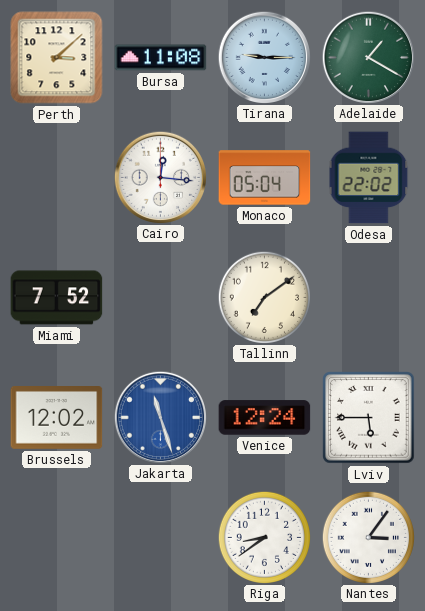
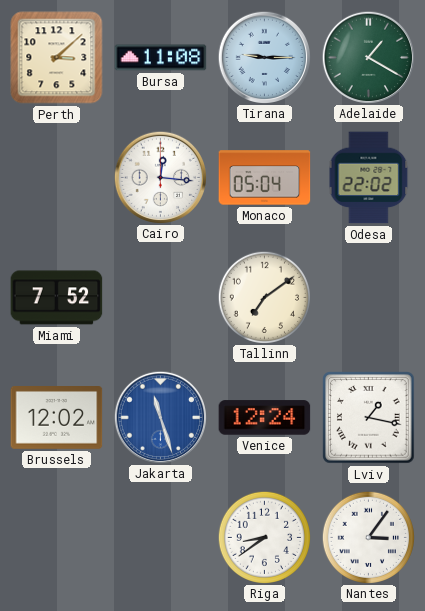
Lviv: 5:45 -> 1:17
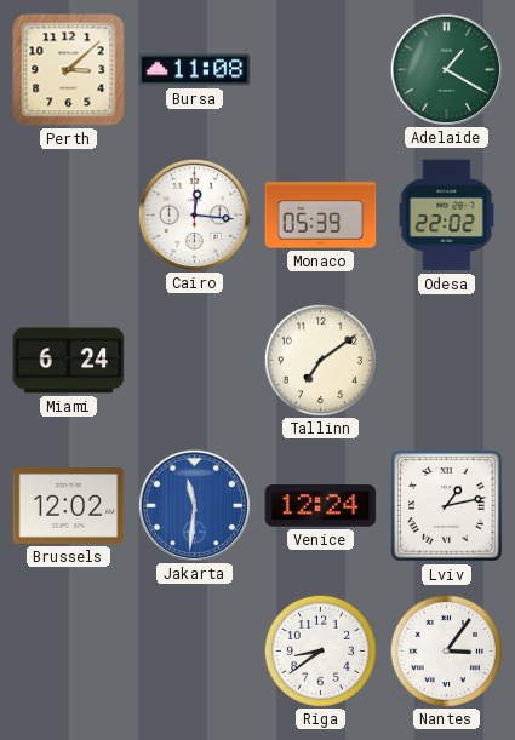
Tirana: 9:15 -> none
Monaco: 05:04 -> 05:39
Miami: 7:52 -> 6:24
Jakarta: 11:27 -> 11:31
Lviv: 1:17 -> 1:13
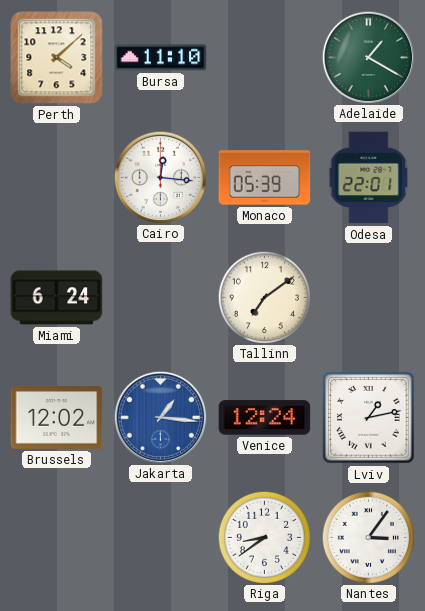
Perth: 3:08 -> 4:08
Bursa: 11:08 -> 11:10
Odesa: 22:02 -> 22:01
Jakarta: 11:31 -> 1:16
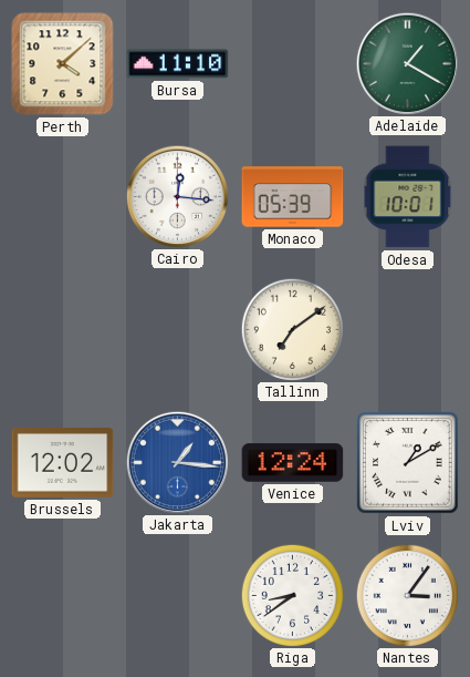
Odesa: 22:01 -> 10:01
Miami: 6:24 -> none
Lviv: 1:13 -> 1:10
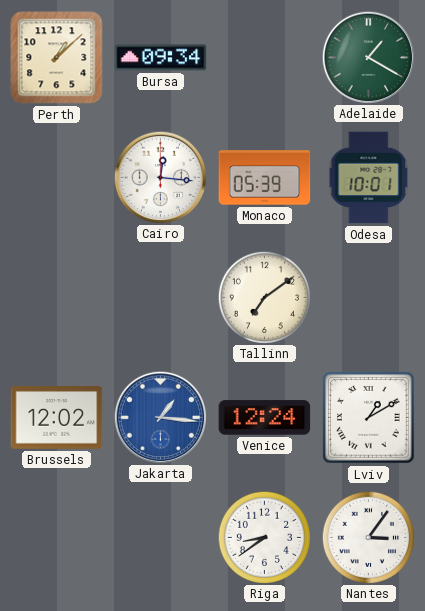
Perth: 4:08 -> 1:08
Bursa: 11:10 -> 09:34
